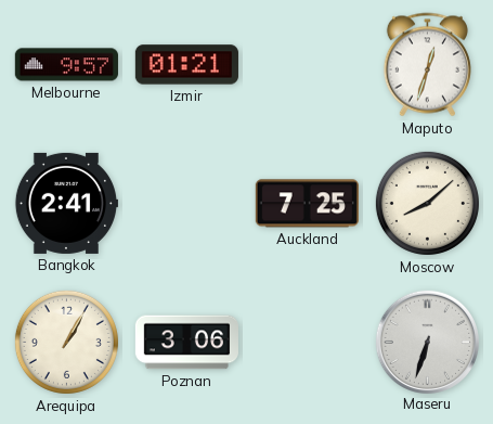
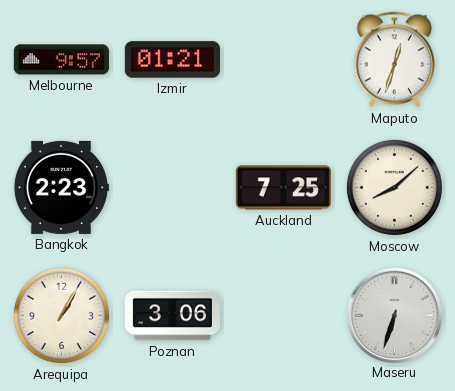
Bangkok: 2:41 -> 2:23
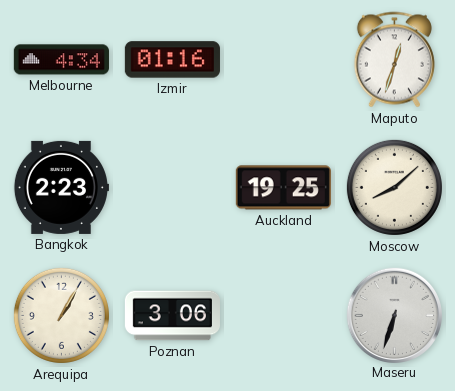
Melbourne: 9:57 -> 4:34
Izmir: 01:21 -> 01:16
Auckland: 7:25 -> 19:25
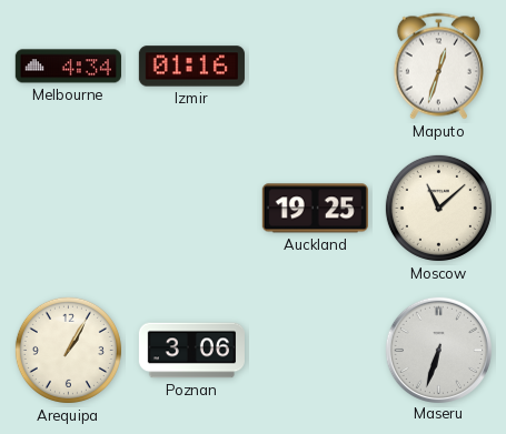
Bangkok: 2:23 -> none
Moscow: 8:08 -> 11:08
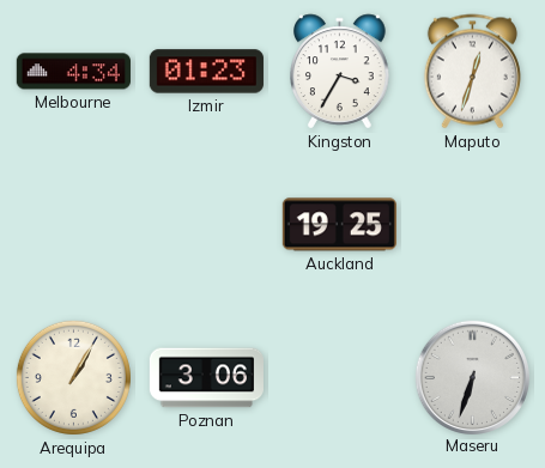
Izmir: 01:16 -> 01:23
Kingston: none -> 3:35
Moscow: 11:08 -> none
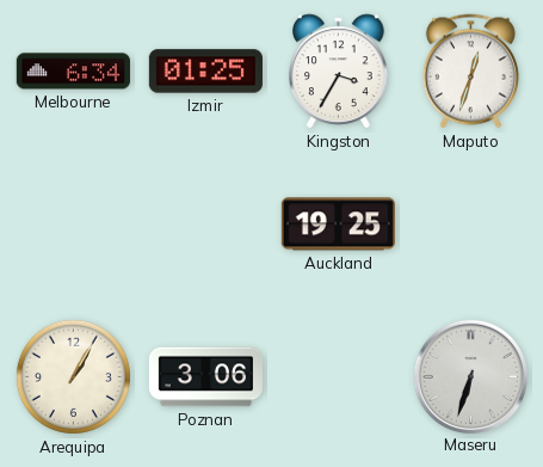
Melbourne: 4:34 -> 6:34
Izmir: 01:23 -> 01:25
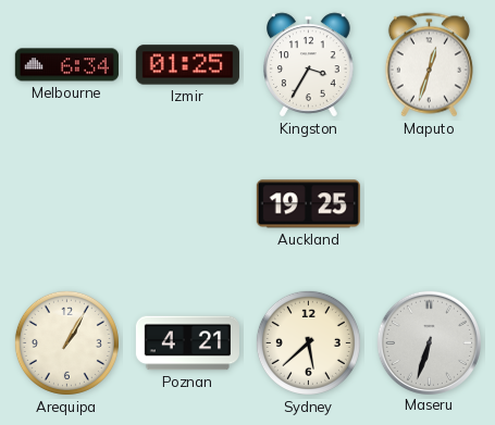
Poznan: 3:06 -> 4:21
Sydney: none -> 5:38
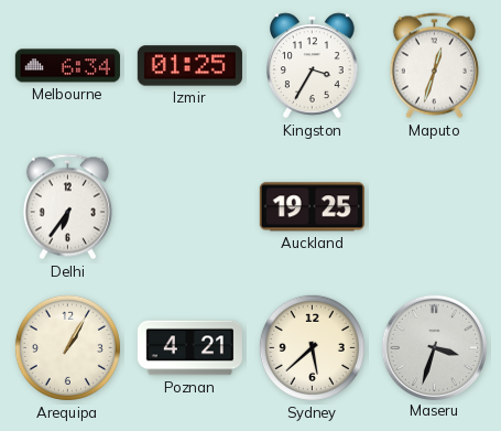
Delhi: none -> 6:36
Maseru: 6:33 -> 3:33
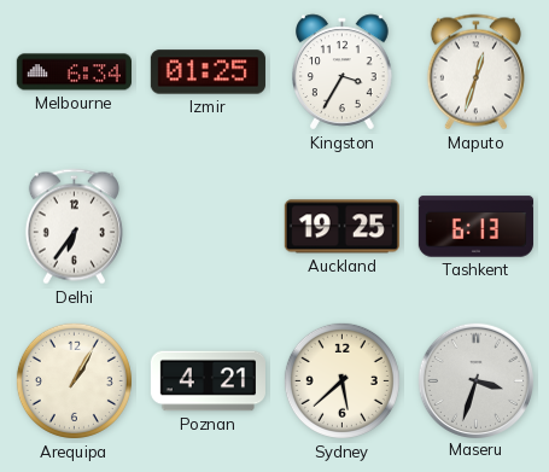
Tashkent: none -> 6:13
